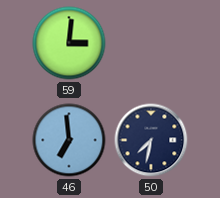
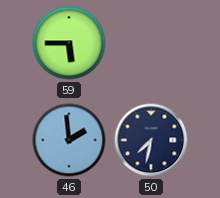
59: 3:01 -> 5:45
46: 6:59 -> 1:59
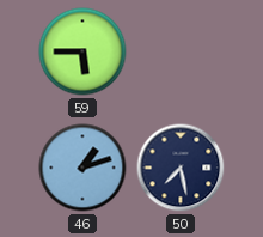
46: 1:59 -> 1:12
50: 7:32 -> 7:28
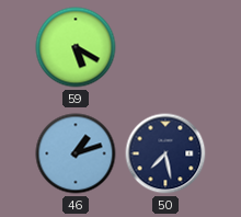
59: 5:45 -> 5:20
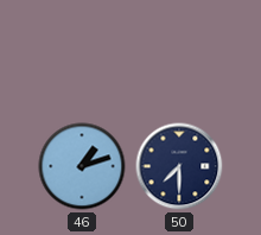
59: 5:20 -> none
50: 7:28 -> 7:30
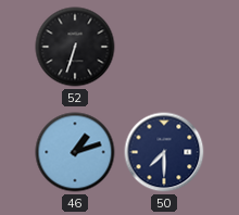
52: none -> 6:33
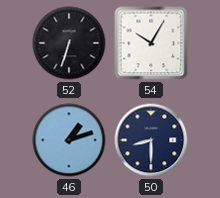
54: none -> 10:05
50: 7:30 -> 8:30
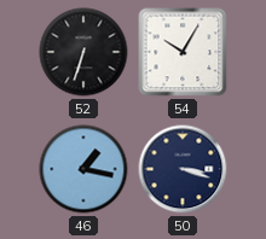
46: 1:12 -> 1:17
50: 8:30 -> 3:18
